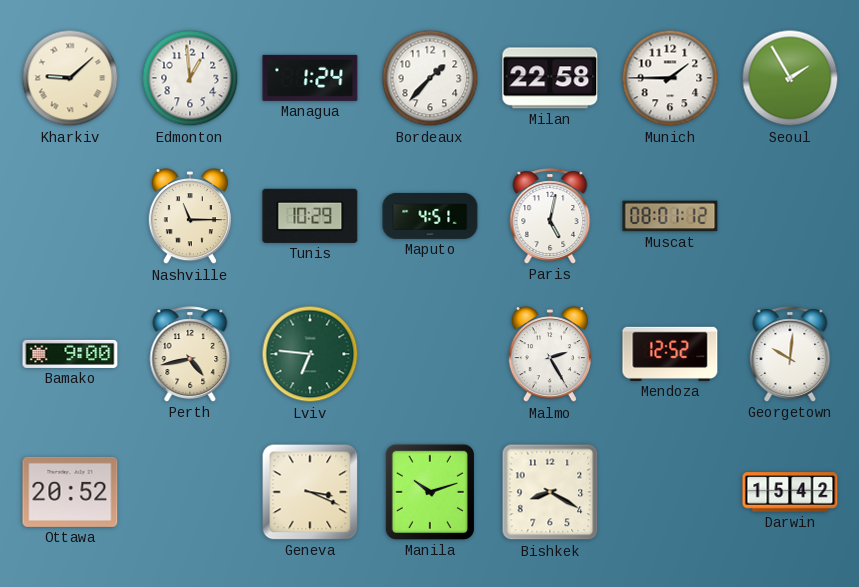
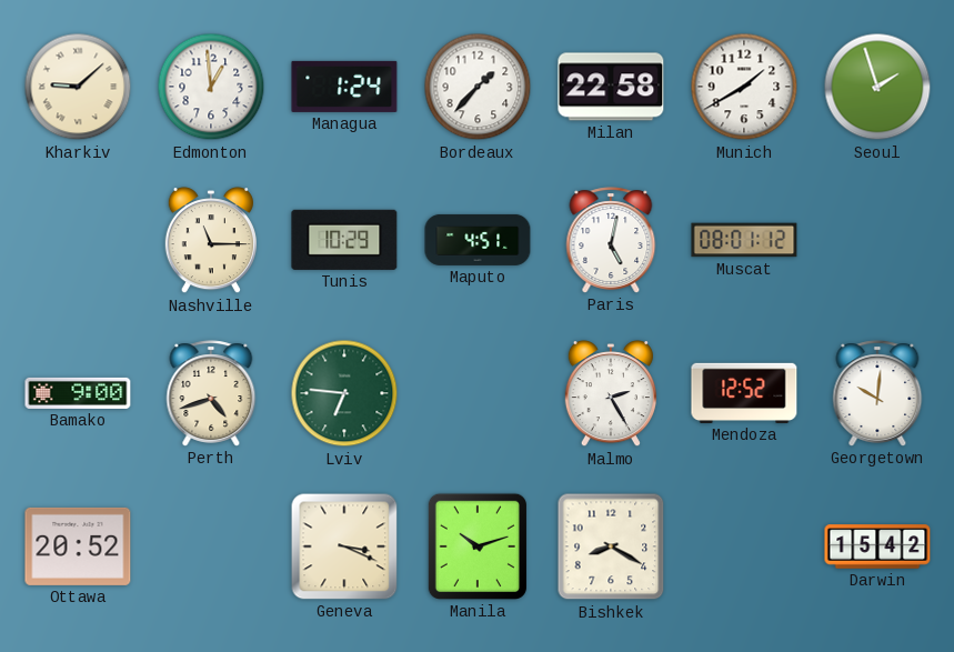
Munich: 1:45 -> 1:40
Seoul: 1:55 -> 1:57
Perth: 4:43 -> 4:42
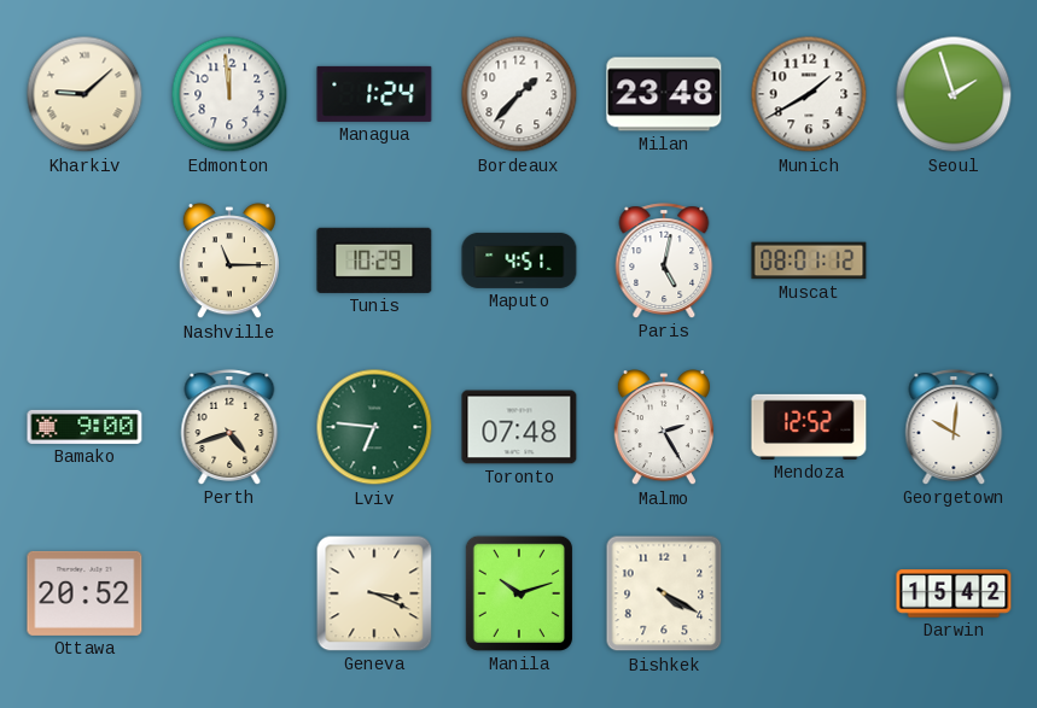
Edmonton: 12:59 -> 11:59
Milan: 22:58 -> 23:48
Toronto: none -> 07:48
Bishkek: 8:20 -> 4:20
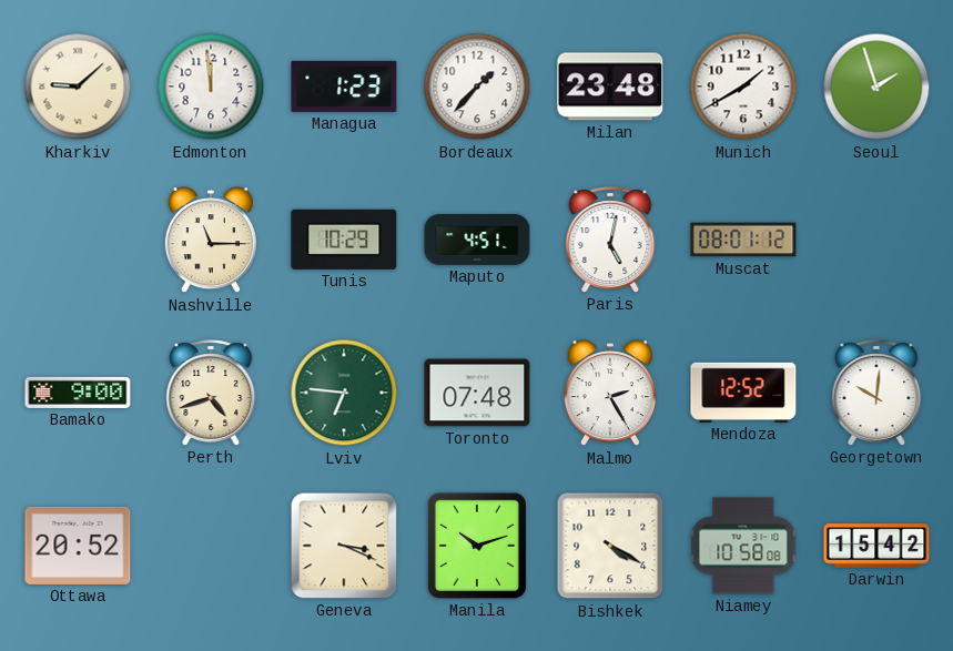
Managua: 1:24 -> 1:23
Niamey: none -> 10:58
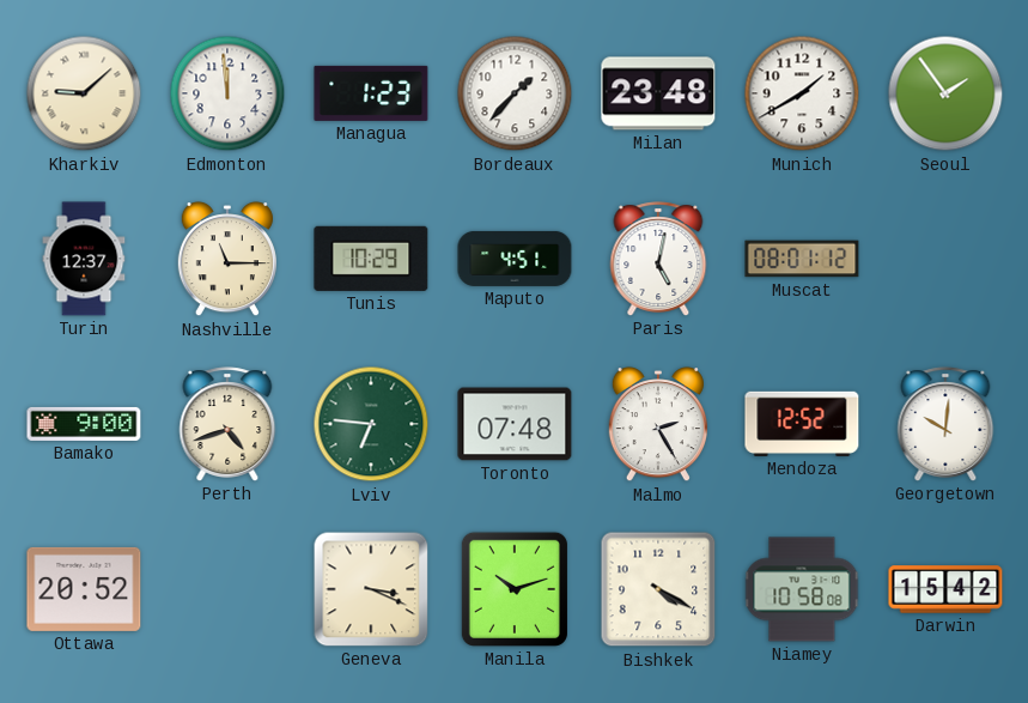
Seoul: 1:57 -> 1:54
Turin: none -> 12:37
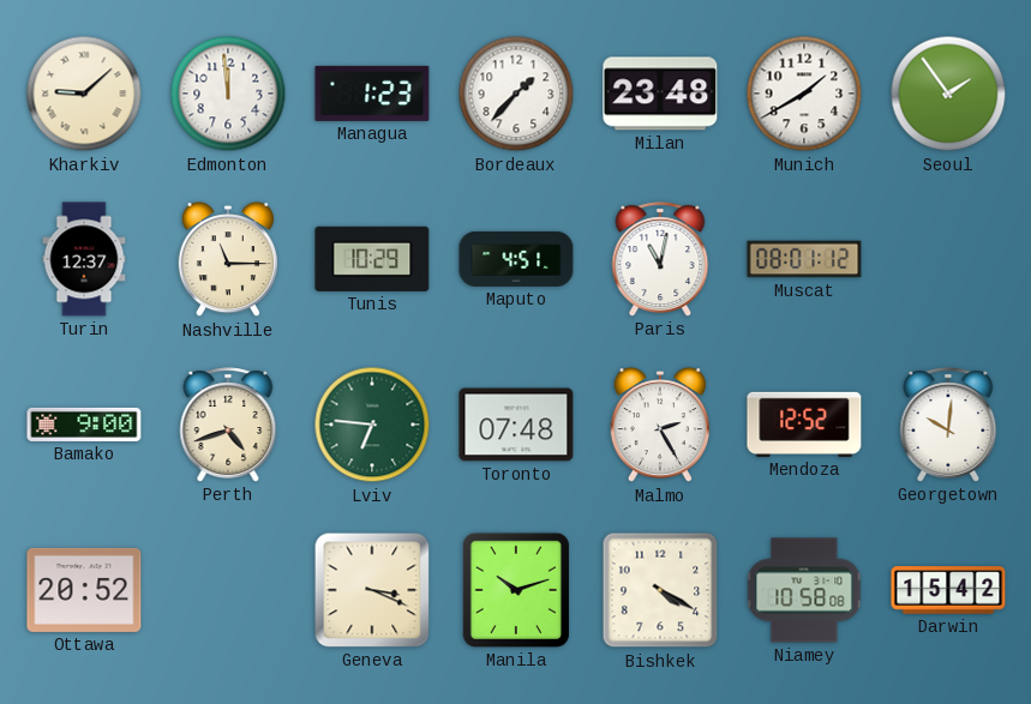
Paris: 5:02 -> 11:02
